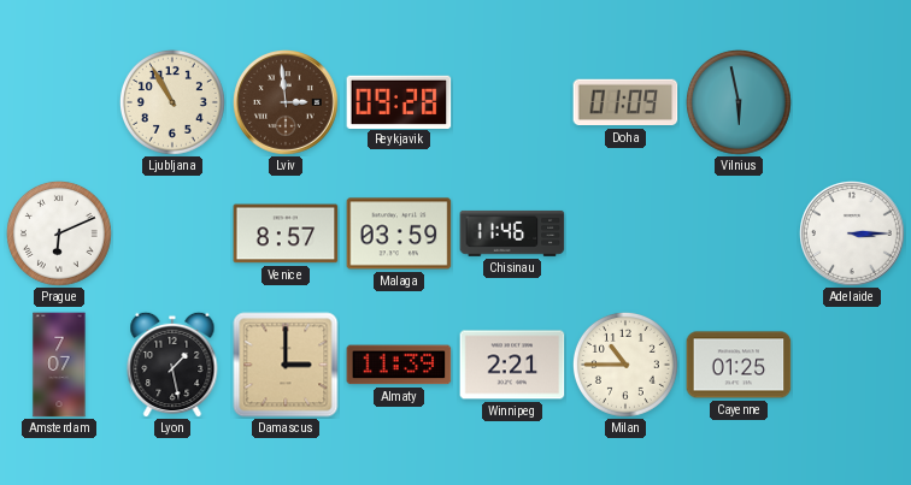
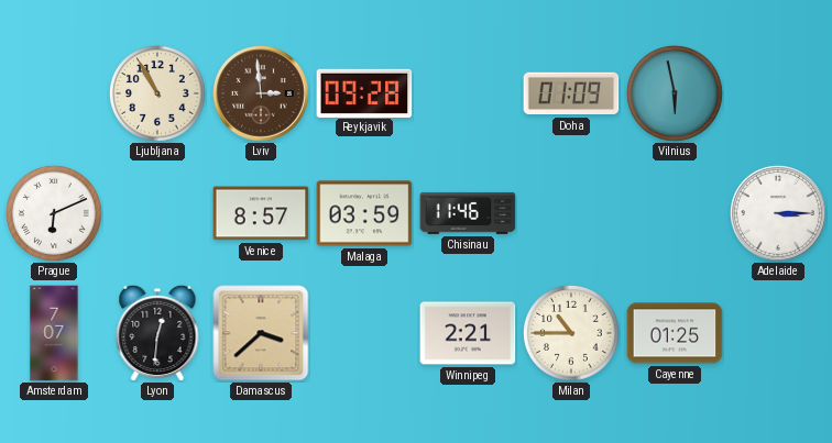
Lyon: 1:28 -> 12:31
Damascus: 3:00 -> 3:38
Almaty: 11:39 -> none
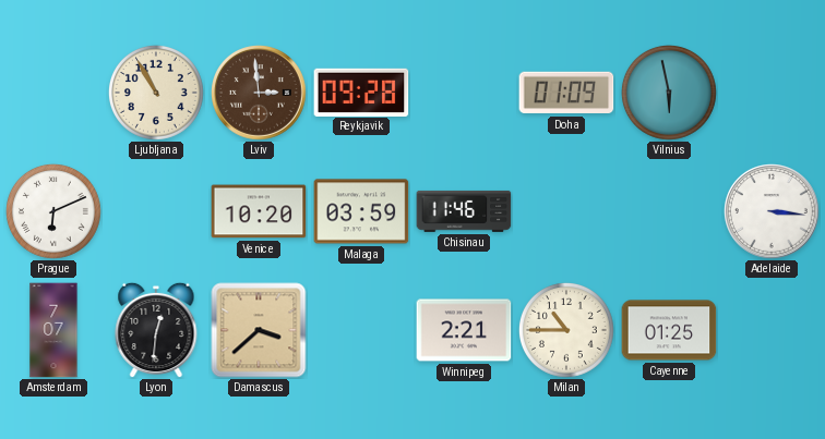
Venice: 8:57 -> 10:20
Adelaide: 3:15 -> 3:16
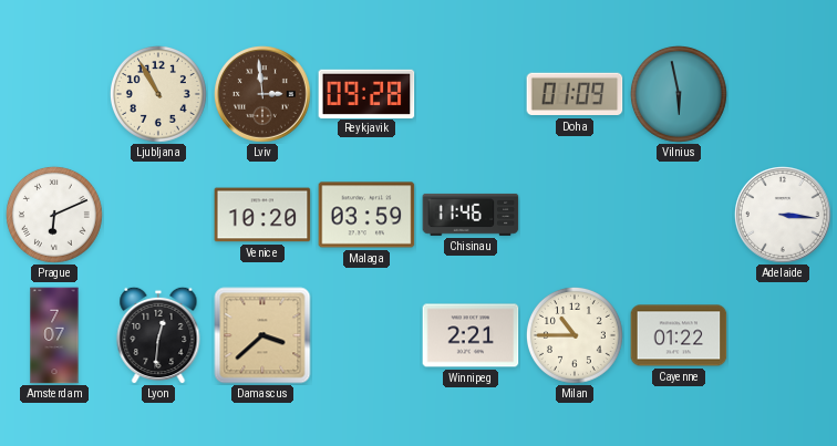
Cayenne: 01:25 -> 01:22
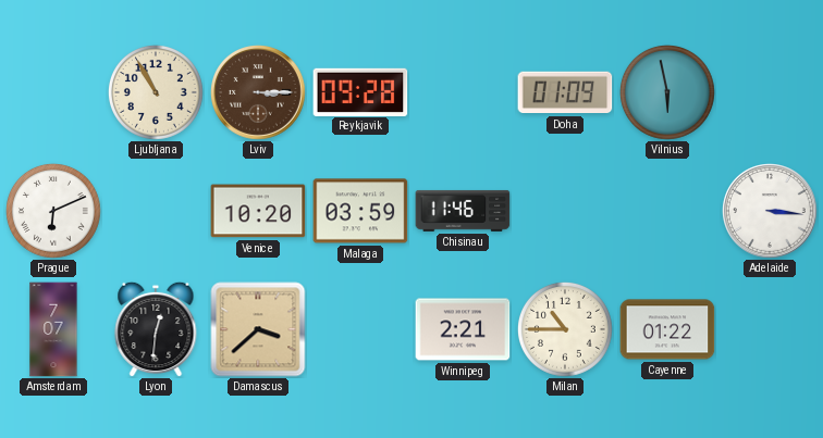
Lviv: 2:59 -> 3:15
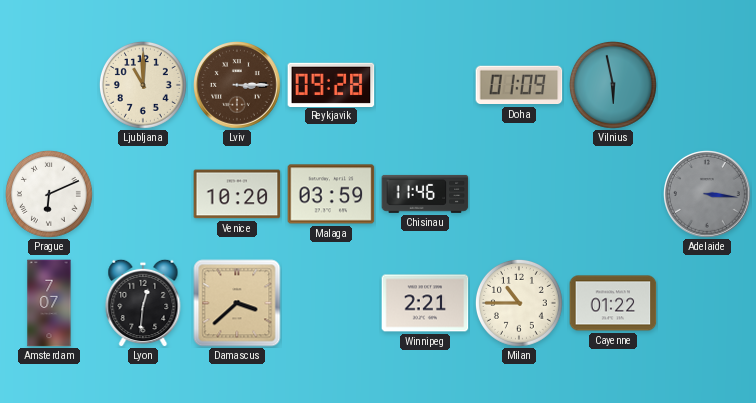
Ljubljana: 10:55 -> 11:00
Adelaide dial: white -> grey
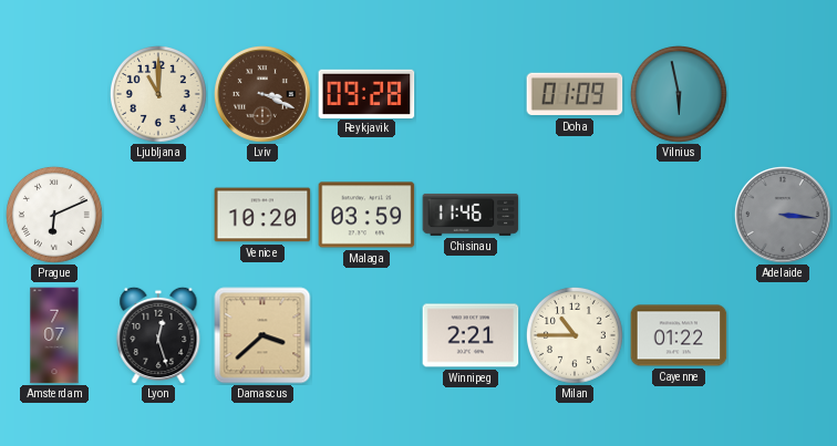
Lviv: 3:15 -> 3:19
Lyon: 12:31 -> 12:27
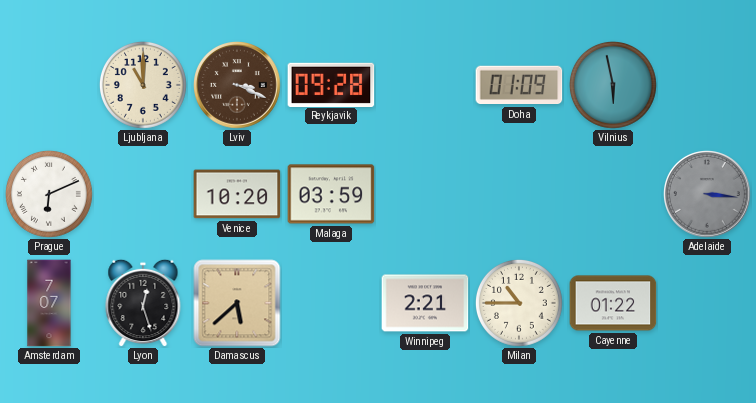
Chisinau: 11:46 -> none
Damascus: 3:38 -> 5:38
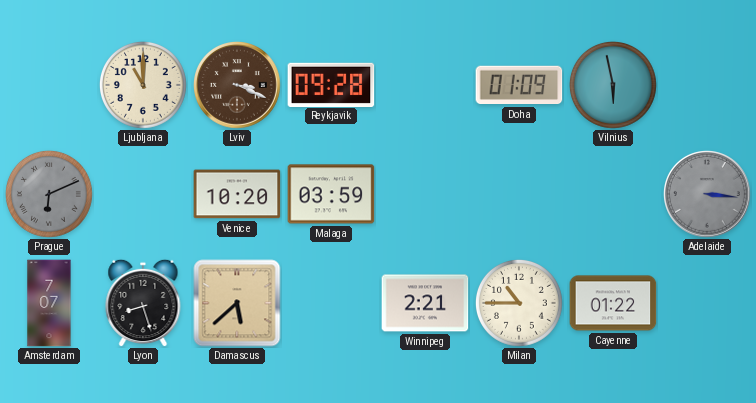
Prague dial: white -> grey
Lyon: 12:27 -> 8:27
